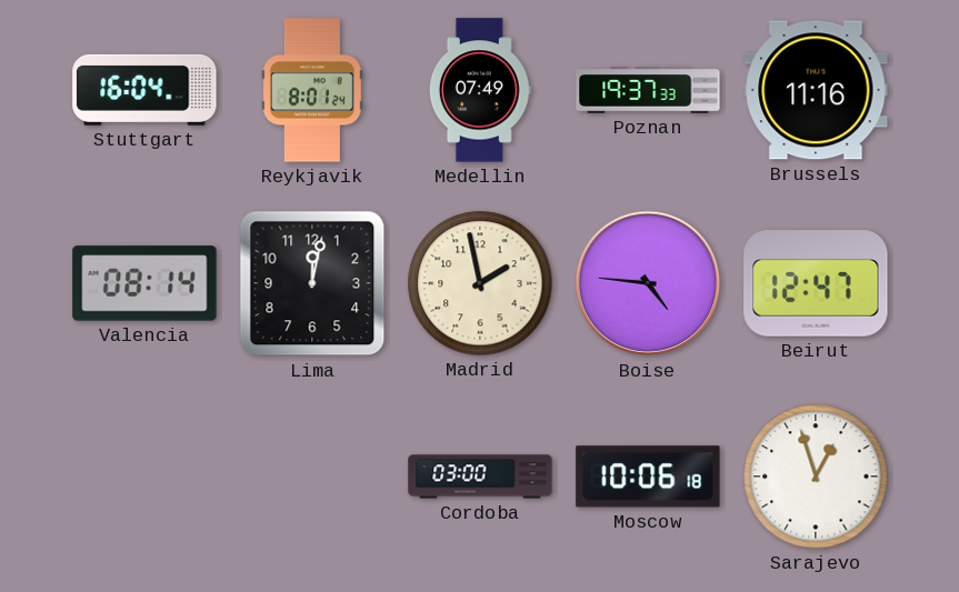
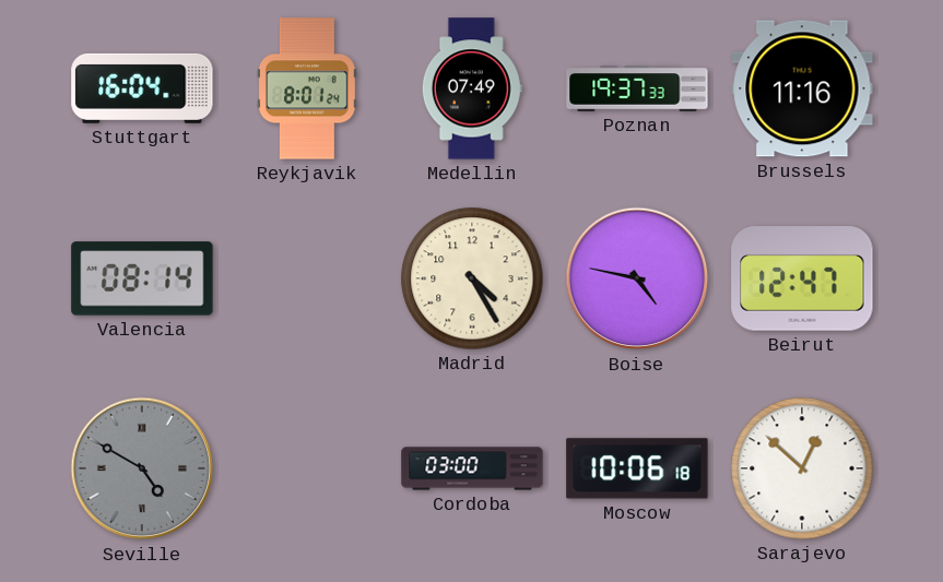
Lima: 12:02 -> none
Madrid: 1:58 -> 4:25
Boise: 4:46 -> 4:47
Seville: none -> 4:50
Sarajevo: 12:57 -> 12:52
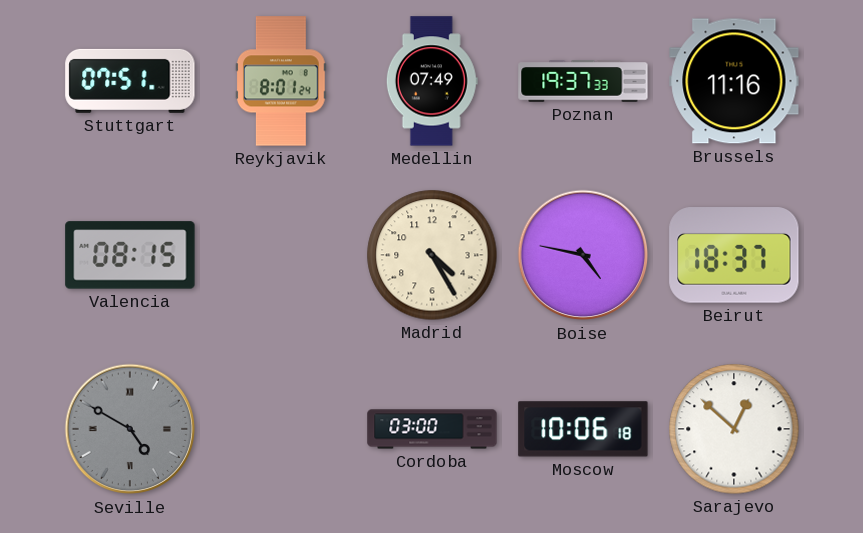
Stuttgart: 16:04 -> 07:51
Valencia: 08:14 -> 08:15
Beirut: 12:47 -> 18:37
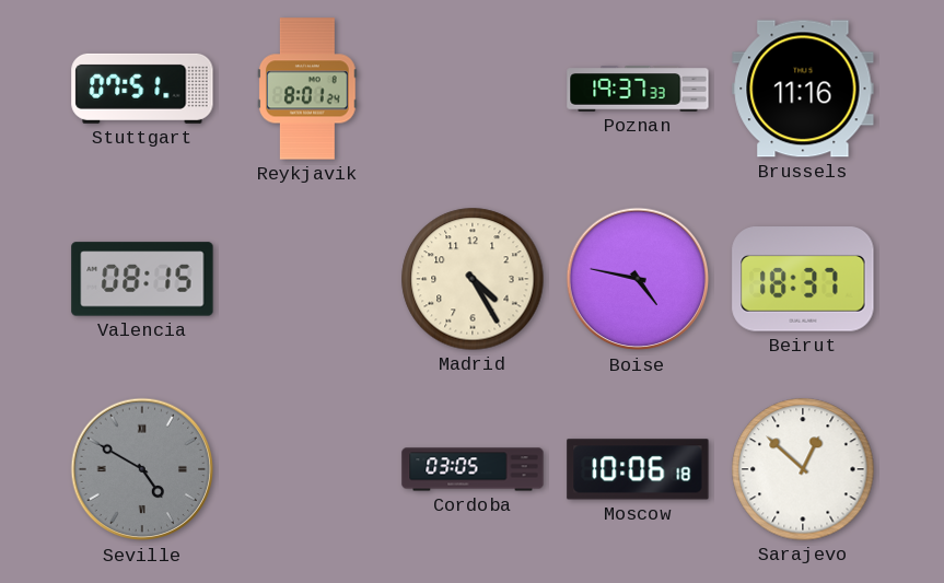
Medellin: 07:49 -> none
Cordoba: 03:00 -> 03:05
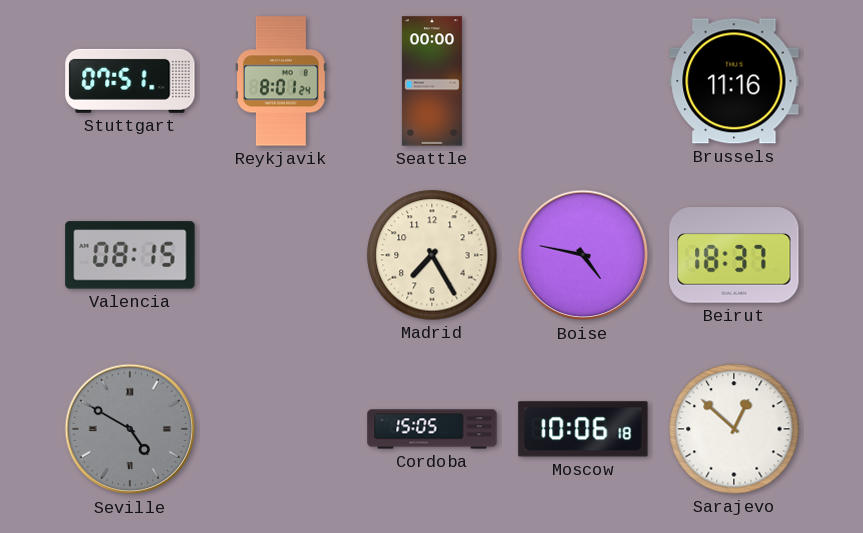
Seattle: none -> 00:00
Poznan: 19:37 -> none
Madrid: 4:25 -> 7:25
Cordoba: 03:05 -> 15:05
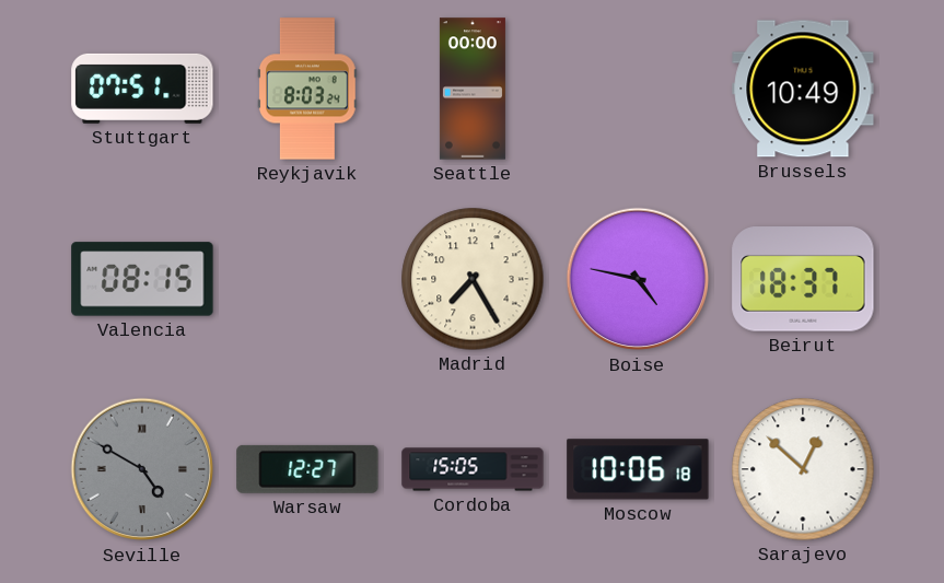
Reykjavik: 8:01 -> 8:03
Brussels: 11:16 -> 10:49
Warsaw: none -> 12:27
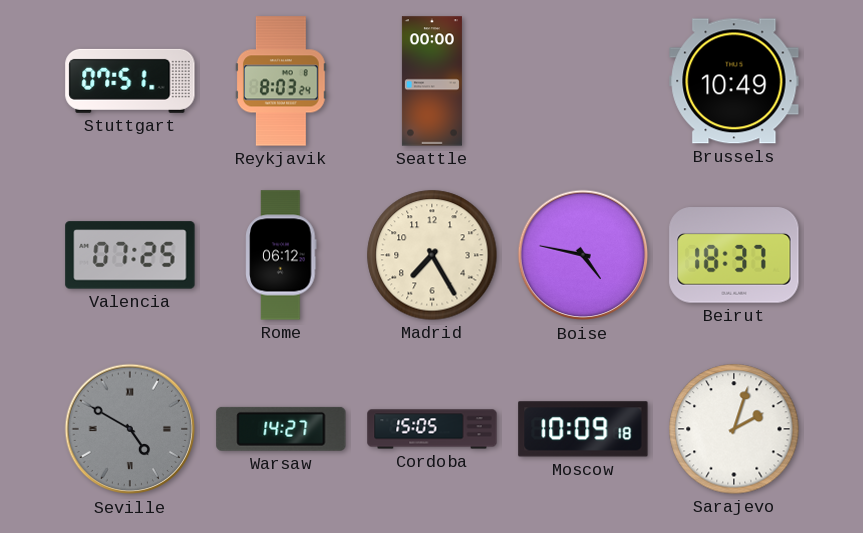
Valencia: 08:15 -> 07:25
Rome: none -> 06:12
Warsaw: 12:27 -> 14:27
Moscow: 10:06 -> 10:09
Sarajevo: 12:52 -> 2:03
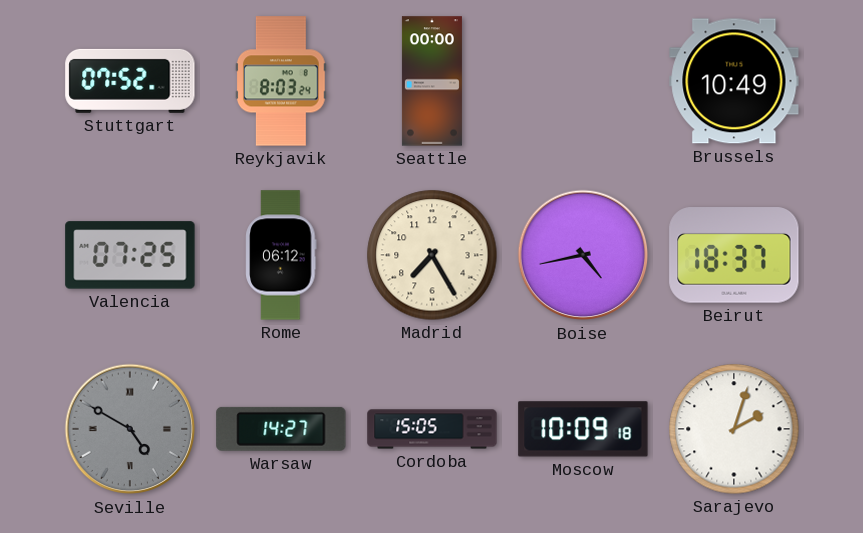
Stuttgart: 07:51 -> 07:52
Boise: 4:47 -> 4:43
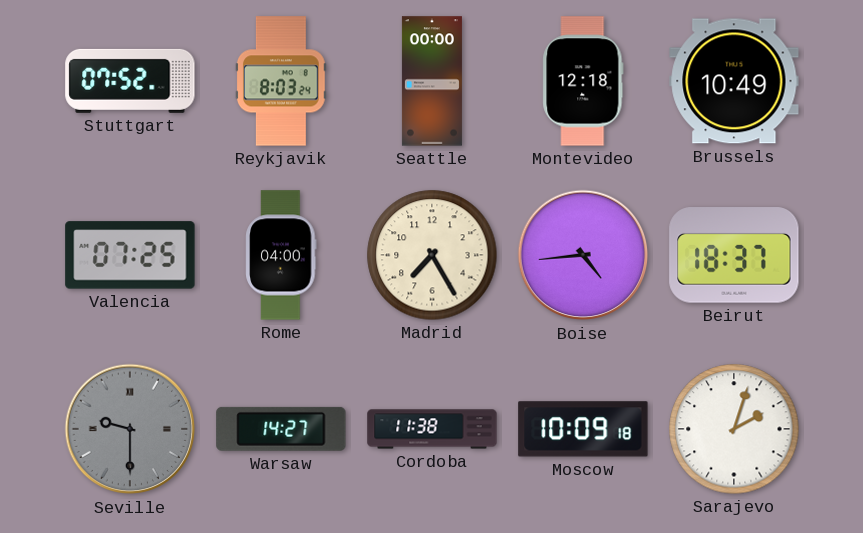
Montevideo: none -> 12:18
Rome: 06:12 -> 04:00
Boise: 4:43 -> 4:44
Seville: 4:50 -> 9:30
Cordoba: 15:05 -> 11:38
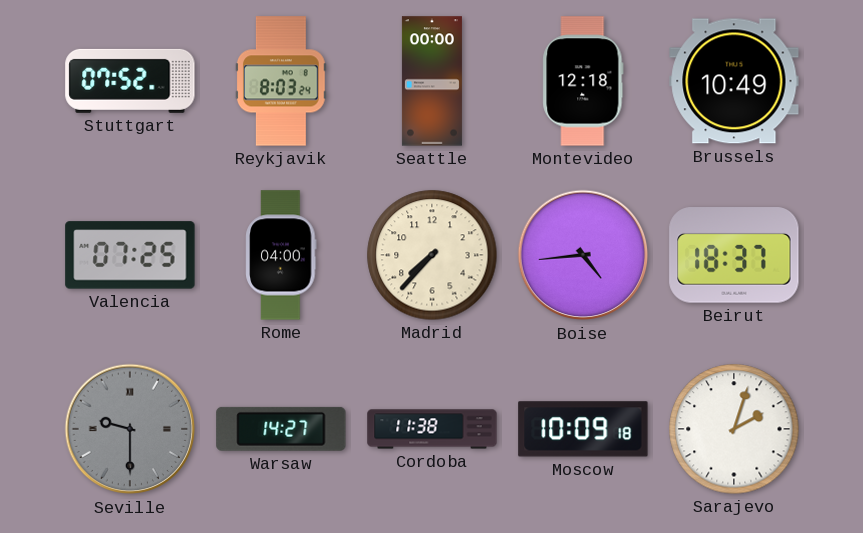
Madrid: 7:25 -> 7:37
